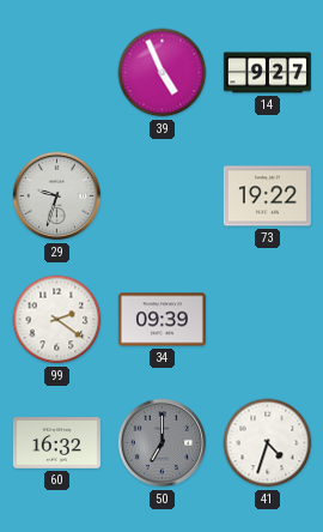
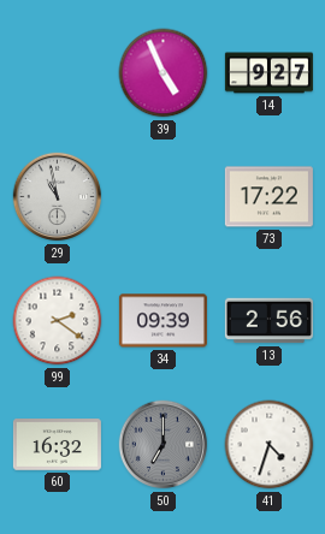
29: 9:33 -> 10:58
73: 19:22 -> 17:22
13: none -> 2:56
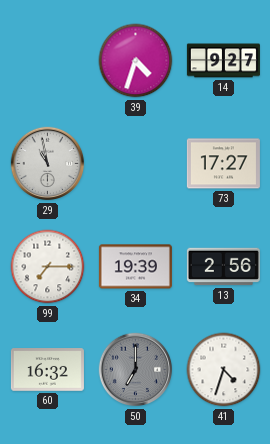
39: 4:56 -> 4:33
73: 17:22 -> 17:27
99: 2:21 -> 7:15
34: 09:39 -> 19:39
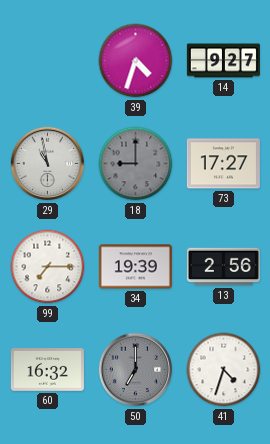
18: none -> 9:00
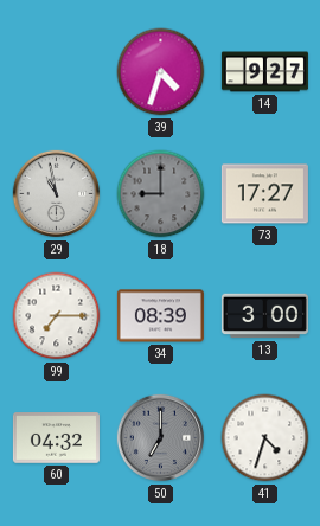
34: 19:39 -> 08:39
13: 2:56 -> 3:00
60: 16:32 -> 04:32
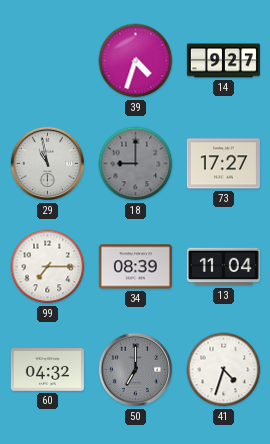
13: 3:00 -> 11:04
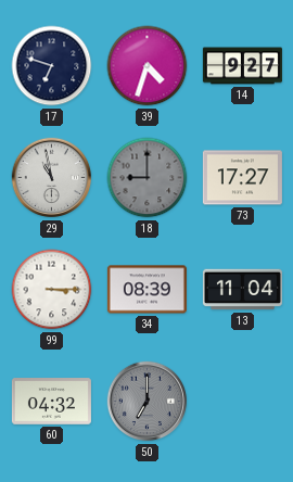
17: none -> 6:48
99: 7:15 -> 3:15
41: 4:33 -> none
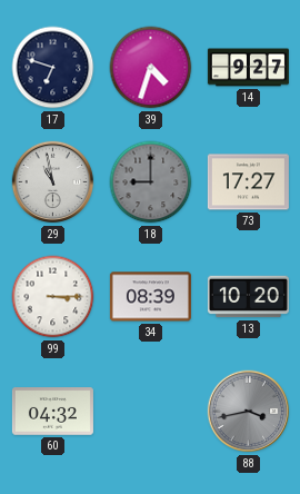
13: 11:04 -> 10:20
50: 7:00 -> none
88: none -> 3:43
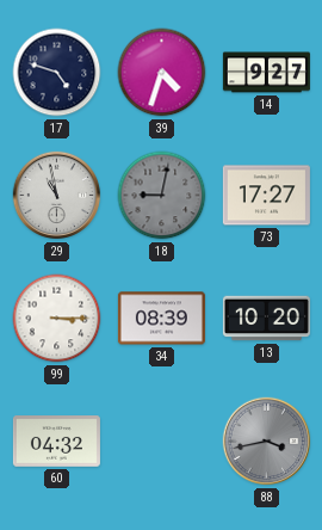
17: 6:48 -> 4:48
18: 9:00 -> 9:02
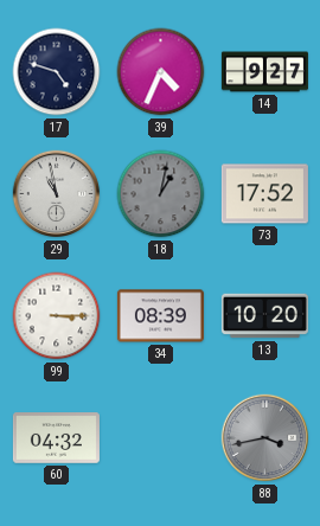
39: 4:33 -> 4:34
18: 9:02 -> 1:02
73: 17:27 -> 17:52
